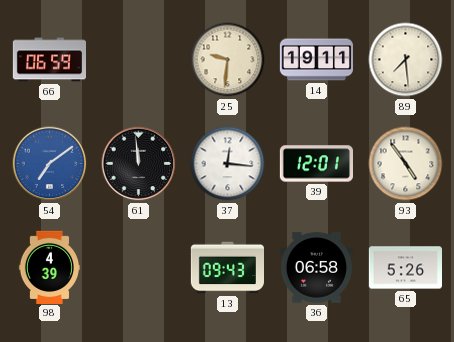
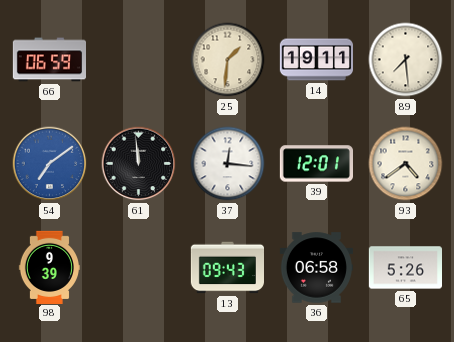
25: 9:31 -> 1:31
93: 4:54 -> 4:39
98: 4:39 -> 9:39
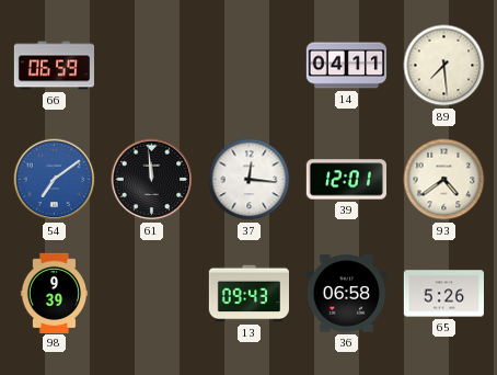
25: 1:31 -> none
14: 19:11 -> 04:11
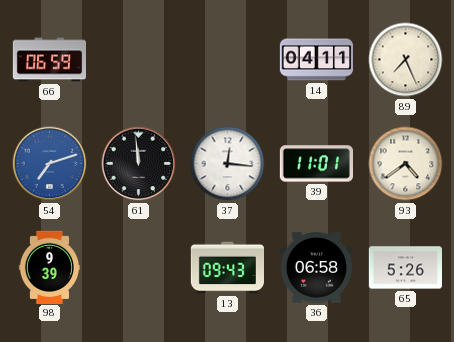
89: 7:29 -> 7:26
54: 7:09 -> 7:12
39: 12:01 -> 11:01
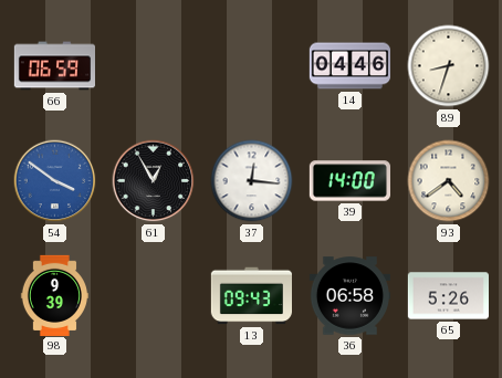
14: 04:11 -> 04:46
89: 7:26 -> 8:33
54: 7:12 -> 3:51
61: 11:59 -> 12:55
39: 11:01 -> 14:00
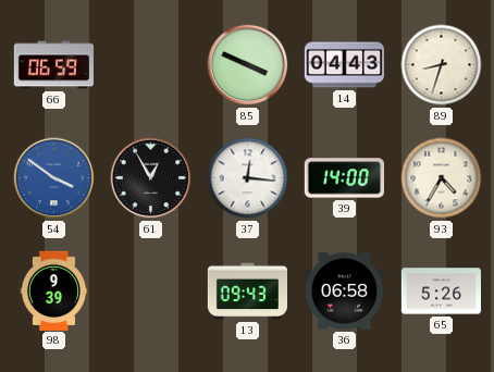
85: none -> 3:49
14: 04:46 -> 04:43
93: 4:39 -> 4:35
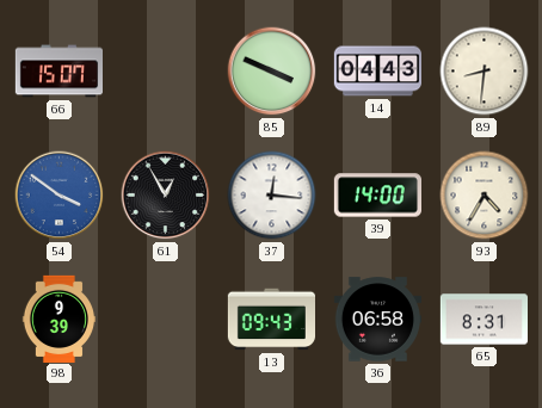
66: 06:59 -> 15:07
89: 8:33 -> 8:31
65: 5:26 -> 8:31
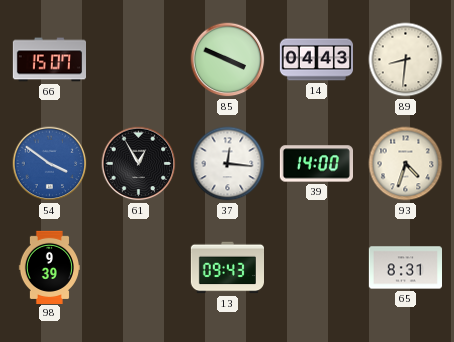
93: 4:35 -> 4:33
36: 06:58 -> none
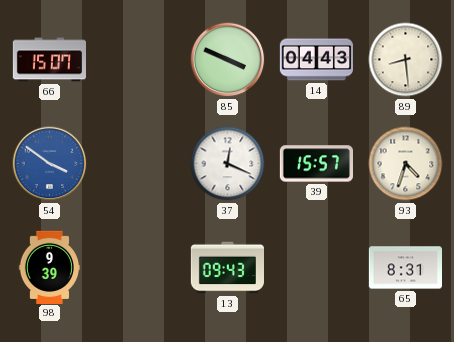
89: 8:31 -> 8:29
61: 12:55 -> none
37: 12:16 -> 12:19
39: 14:00 -> 15:57
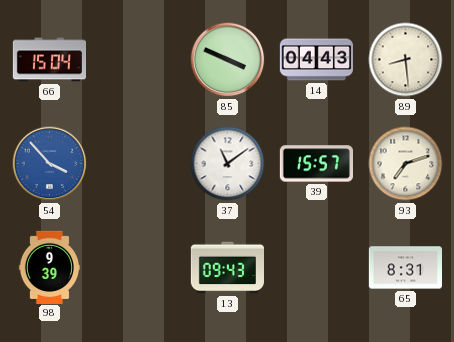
66: 15:07 -> 15:04
54: 3:51 -> 3:53
37: 12:19 -> 11:09
93: 4:33 -> 7:12
